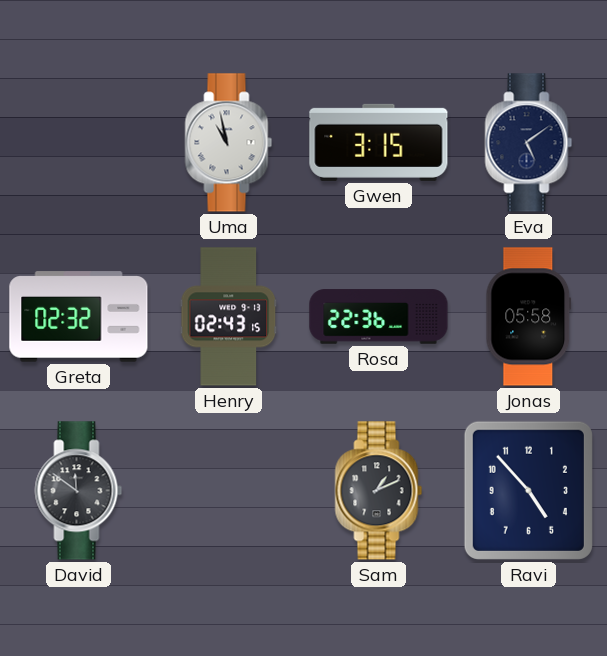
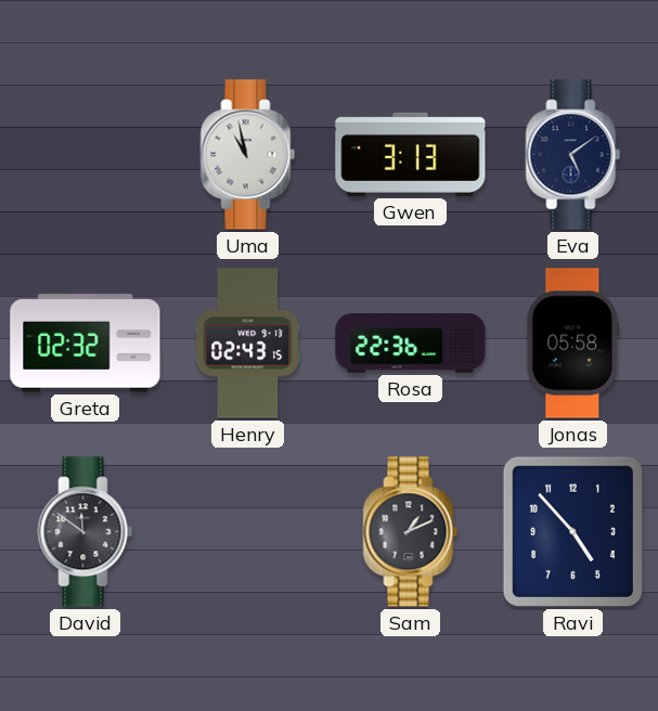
Gwen: 3:15 -> 3:13
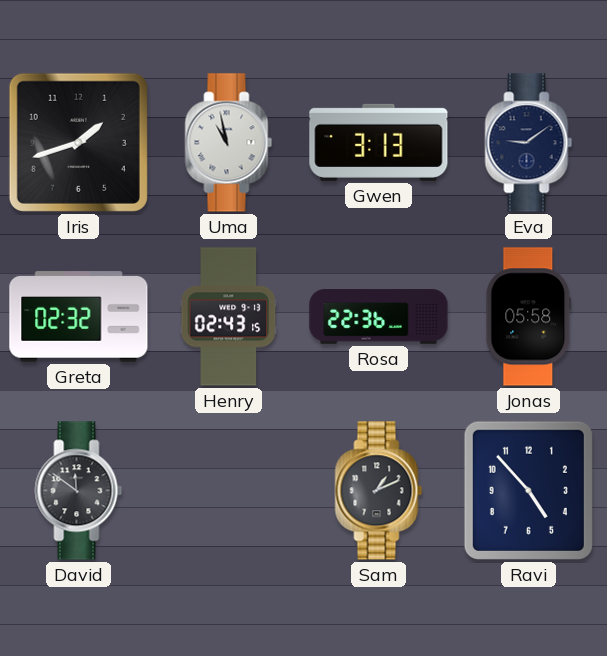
Iris: none -> 1:42
Eva: 5:09 -> 9:09
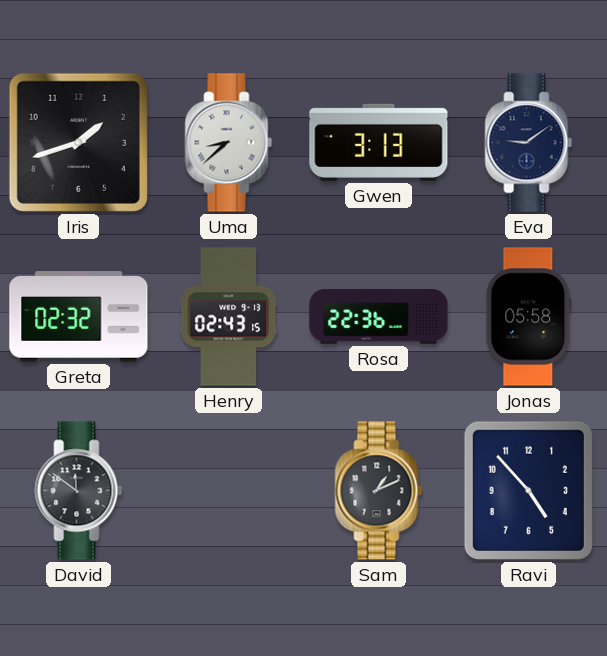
Uma: 10:58 -> 8:38
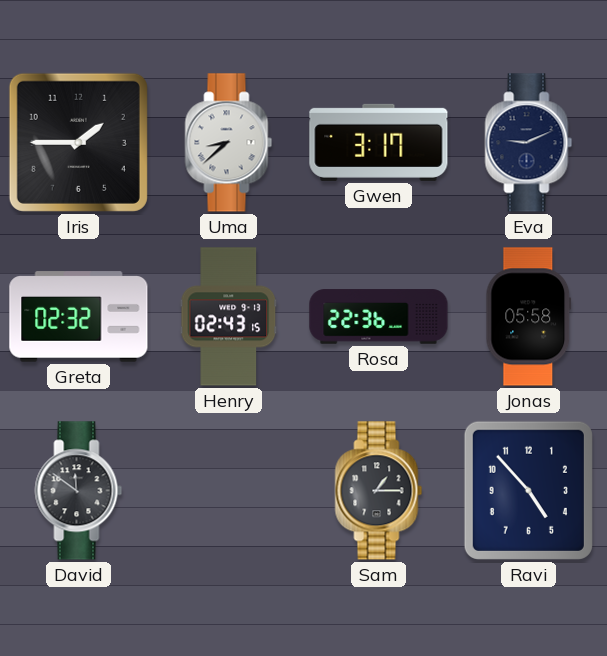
Iris: 1:42 -> 1:45
Gwen: 3:13 -> 3:17
Eva: 9:09 -> 9:11
Sam: 1:11 -> 1:15
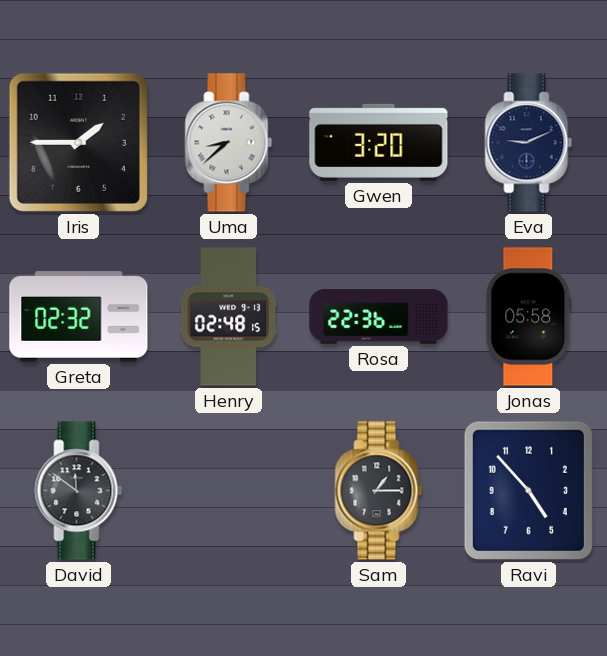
Gwen: 3:17 -> 3:20
Henry: 02:43 -> 02:48
